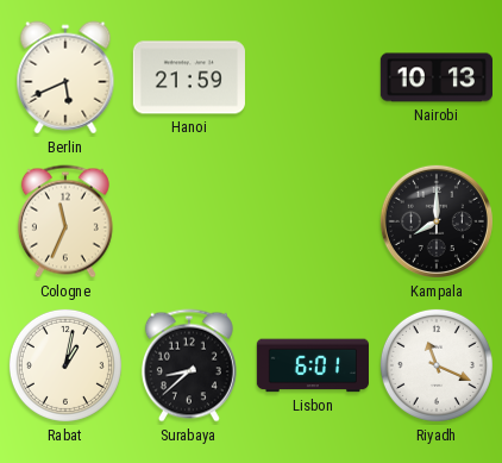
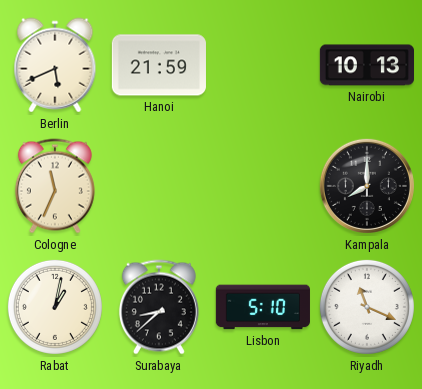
Lisbon: 6:01 -> 5:10
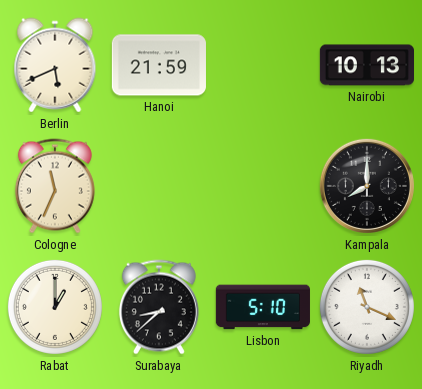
Rabat: 1:02 -> 1:00
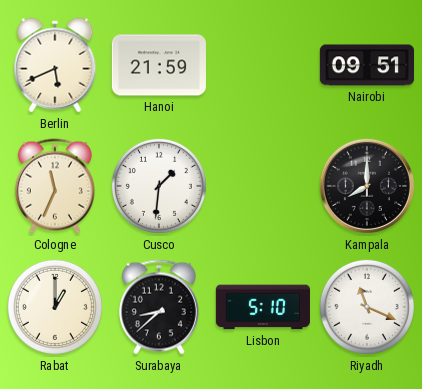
Nairobi: 10:13 -> 09:51
Cusco: none -> 1:31
